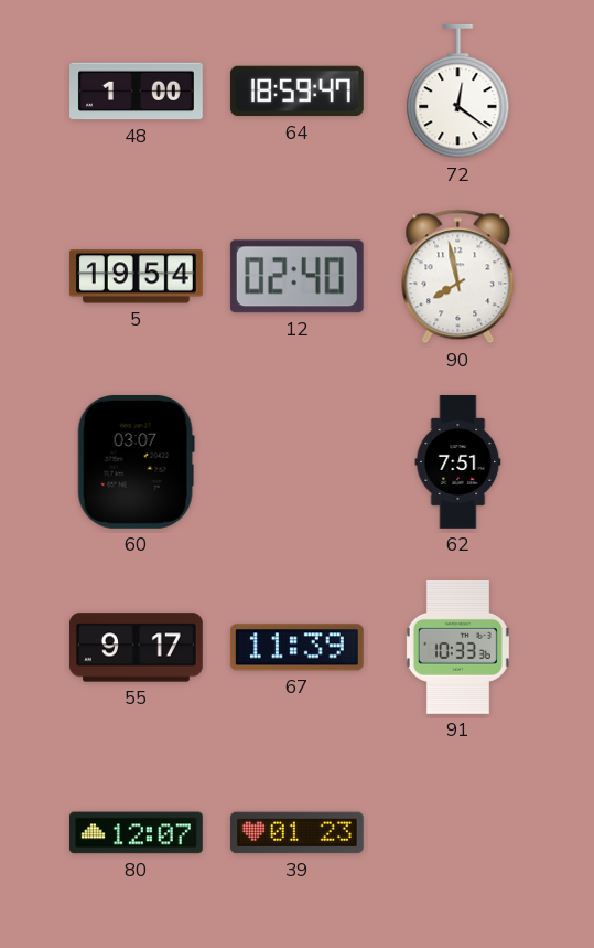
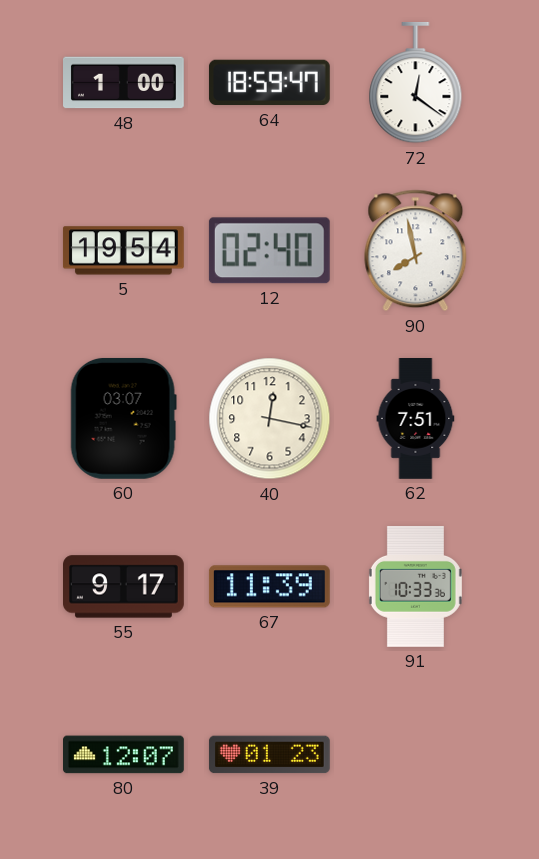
40: none -> 12:17
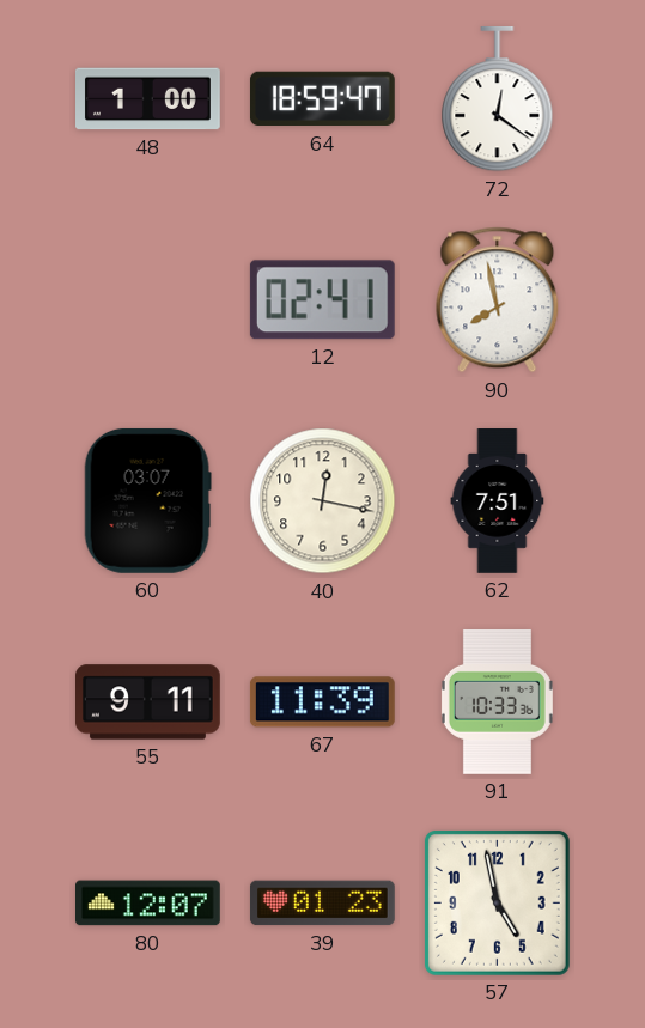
5: 19:54 -> none
12: 02:40 -> 02:41
55: 9:17 -> 9:11
57: none -> 4:58
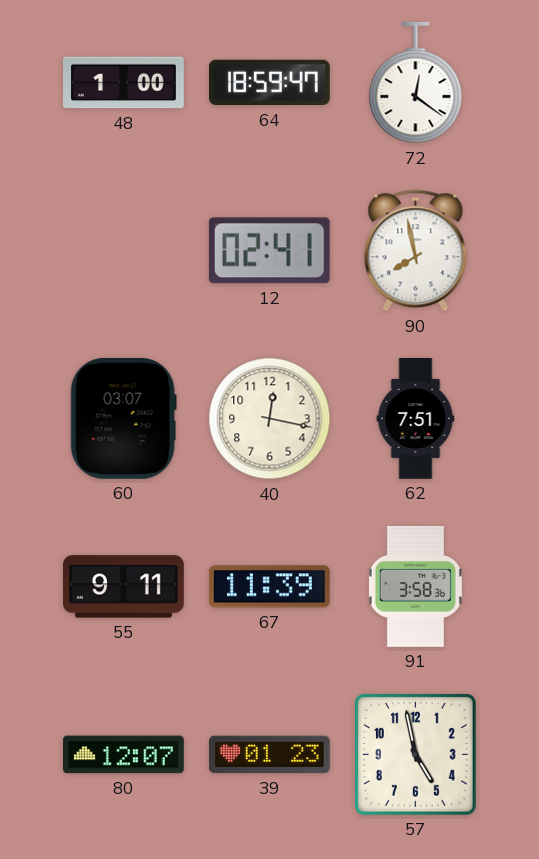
91: 10:33 -> 3:58
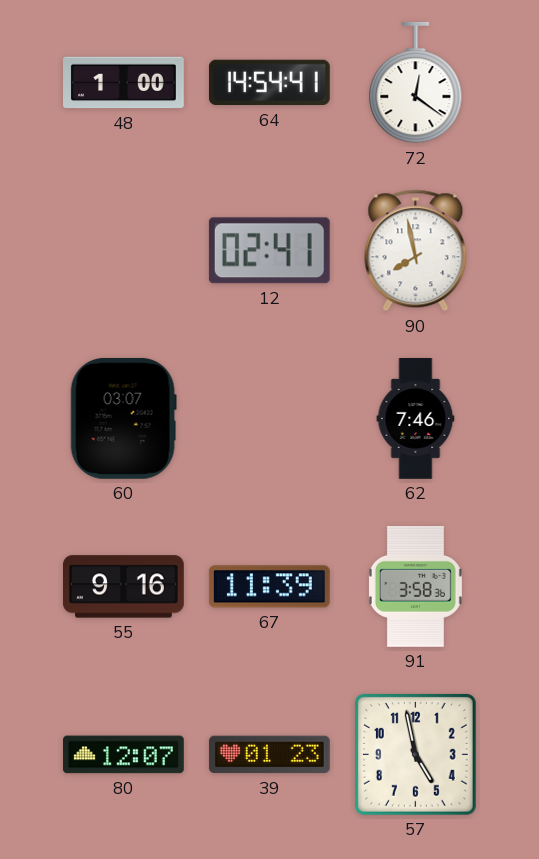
64: 18:59 -> 14:54
40: 12:17 -> none
62: 7:51 -> 7:46
55: 9:11 -> 9:16
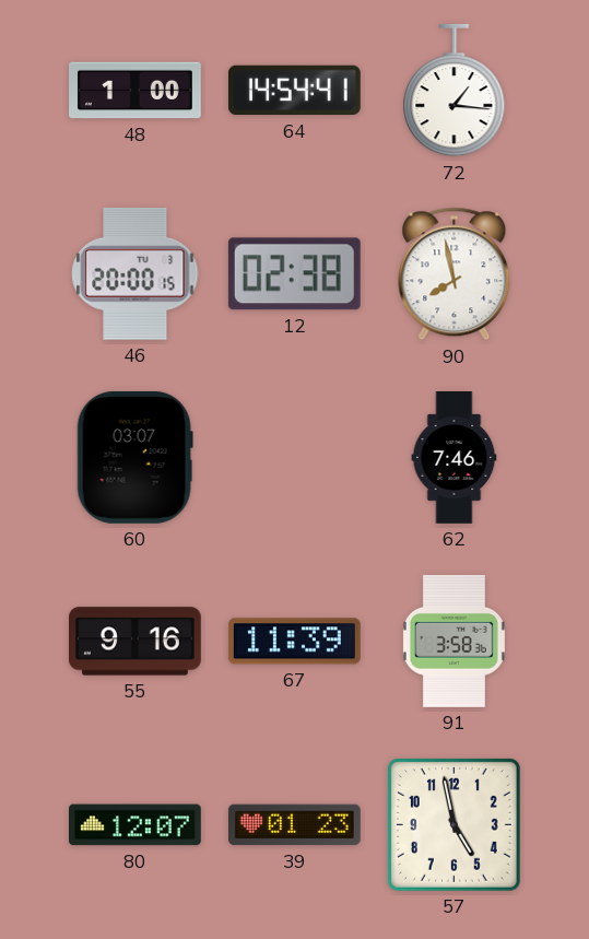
72: 12:21 -> 1:16
46: none -> 20:00
12: 02:41 -> 02:38
